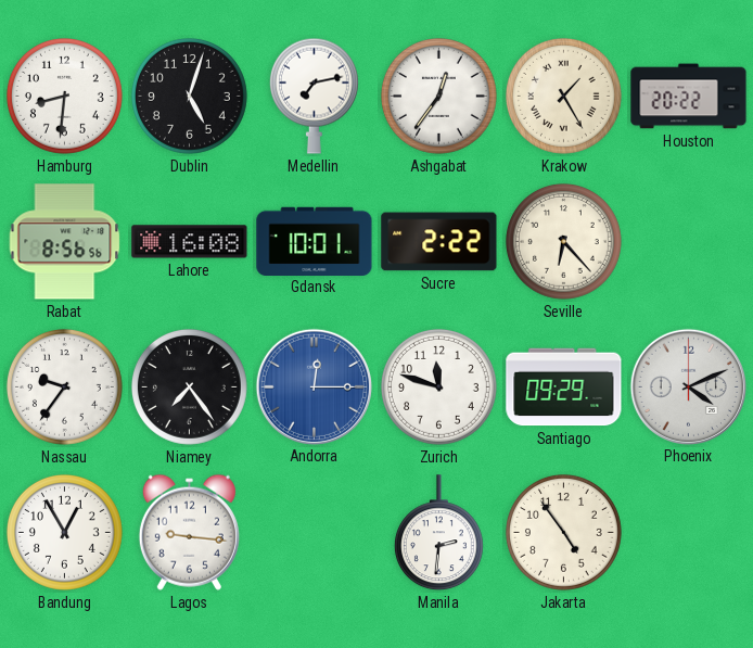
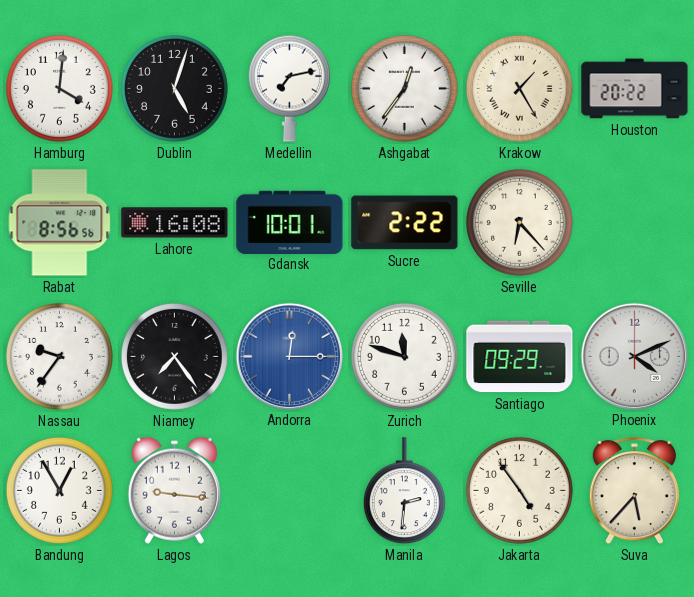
Hamburg: 8:31 -> 4:01
Suva: none -> 5:37
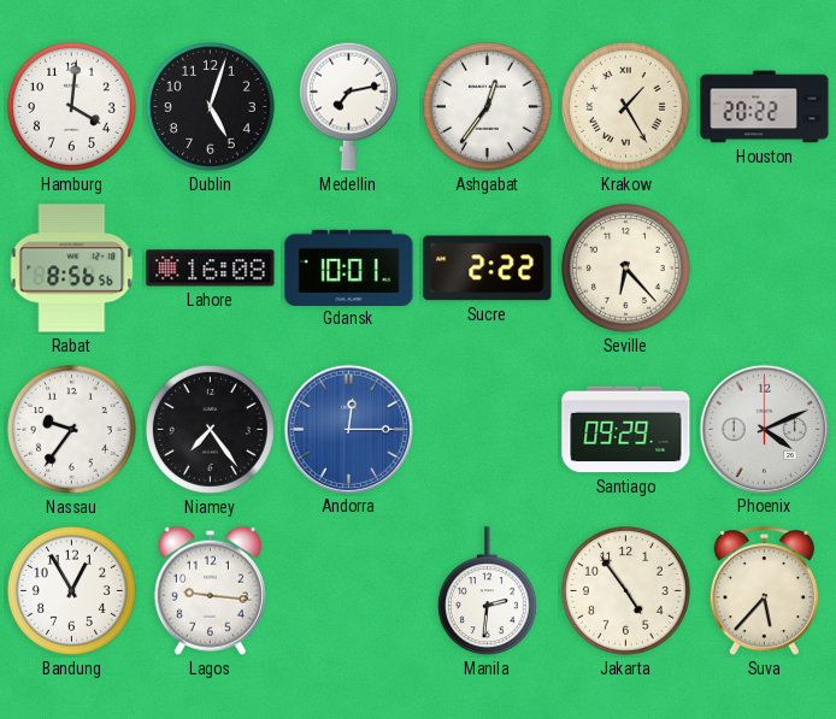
Zurich: 11:48 -> none
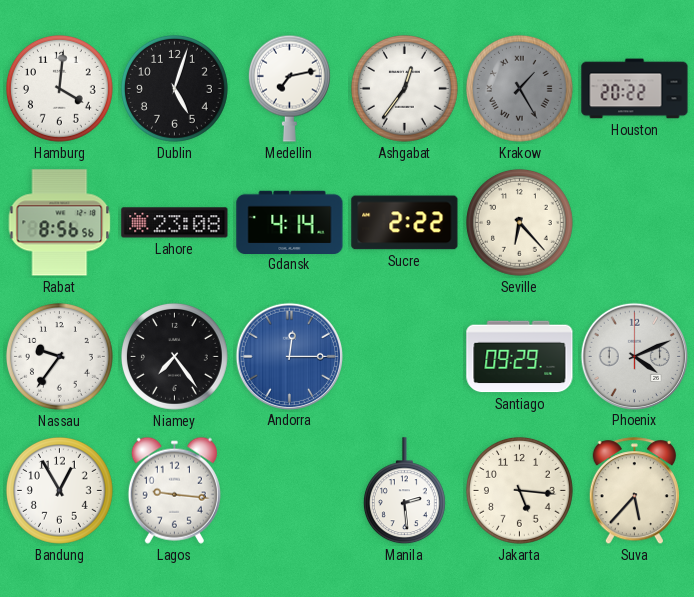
Krakow dial: cream -> grey
Lahore: 16:08 -> 23:08
Gdansk: 10:01 -> 4:14
Manila: 2:31 -> 2:29
Jakarta: 4:54 -> 5:16
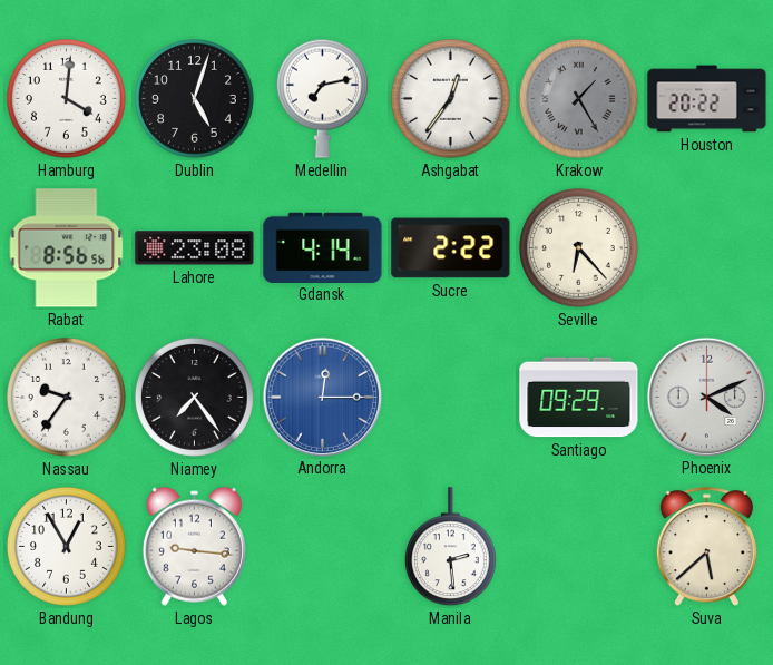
Jakarta: 5:16 -> none
Suva: 5:37 -> 5:38
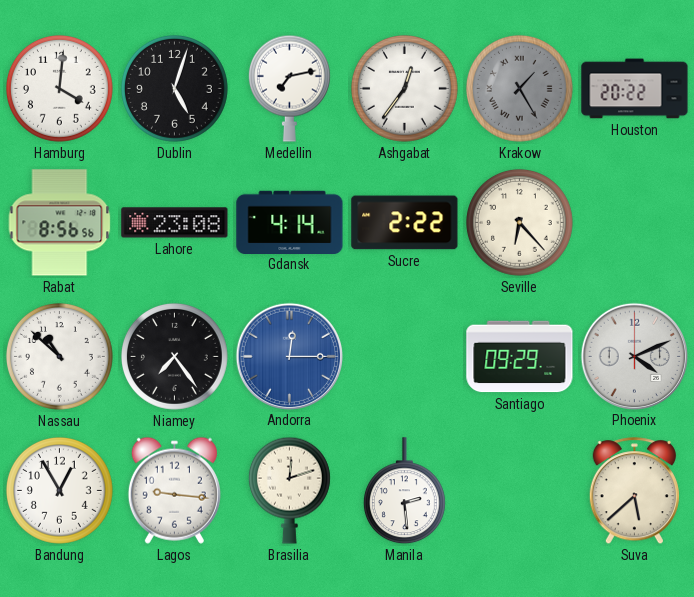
Nassau: 9:36 -> 10:52
Brasilia: none -> 12:12
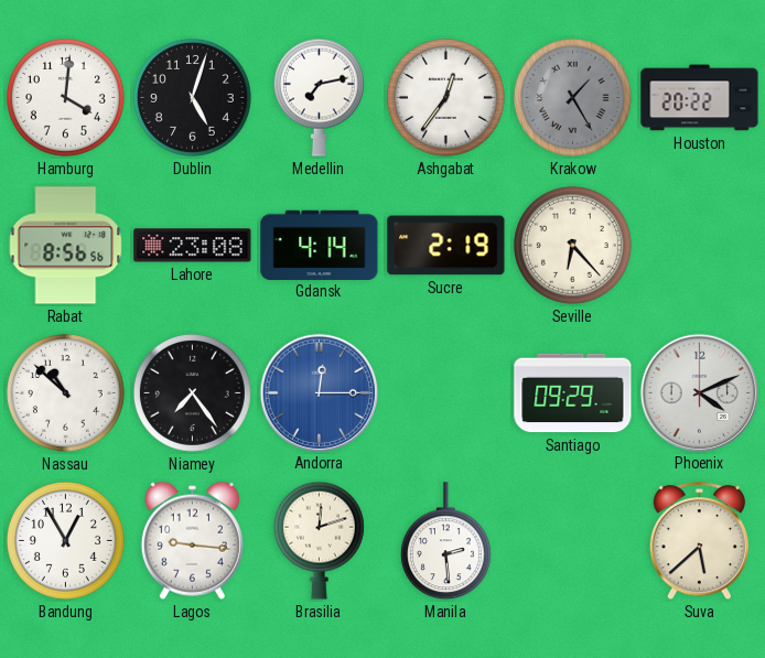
Sucre: 2:22 -> 2:19
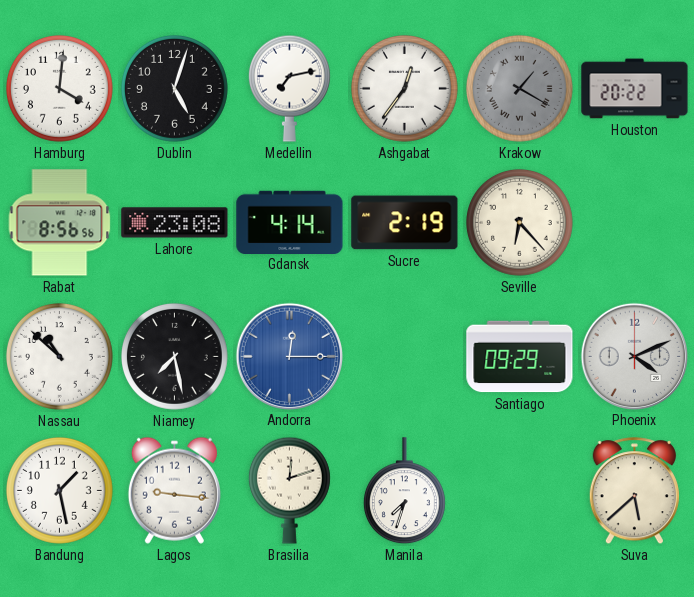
Krakow: 1:25 -> 1:20
Niamey: 7:24 -> 7:28
Bandung: 12:55 -> 1:28
Manila: 2:29 -> 7:33
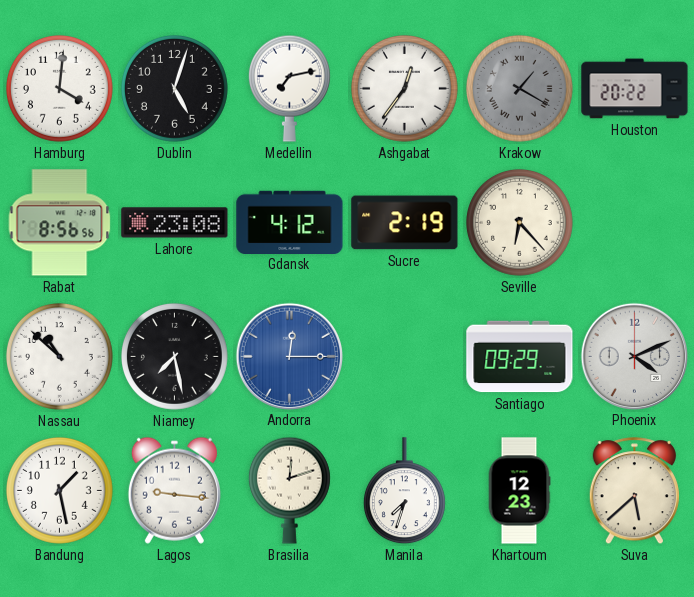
Gdansk: 4:14 -> 4:12
Khartoum: none -> 12:23
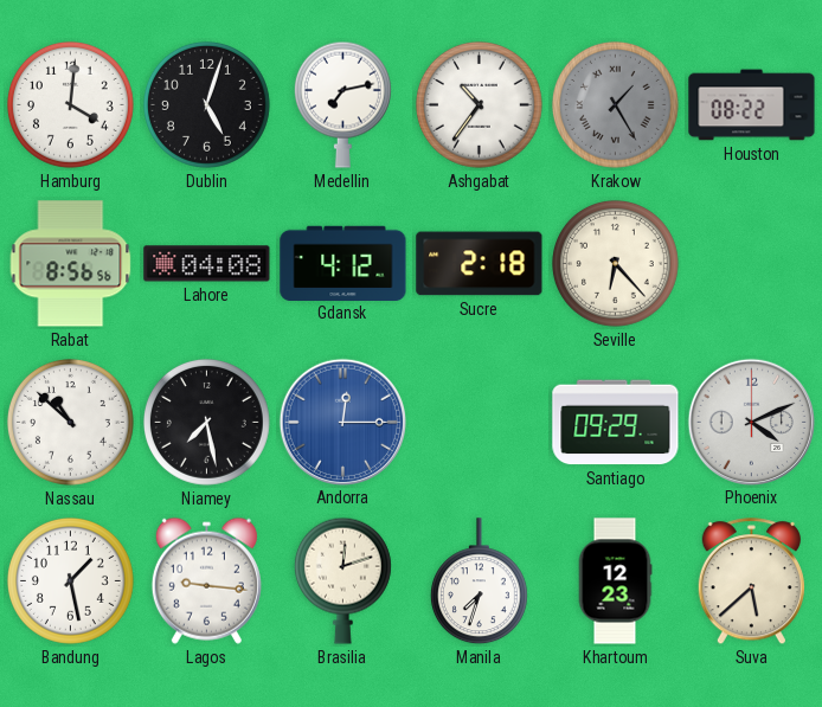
Ashgabat: 12:36 -> 10:36
Krakow: 1:20 -> 1:25
Houston: 20:22 -> 08:22
Lahore: 23:08 -> 04:08
Sucre: 2:19 -> 2:18
